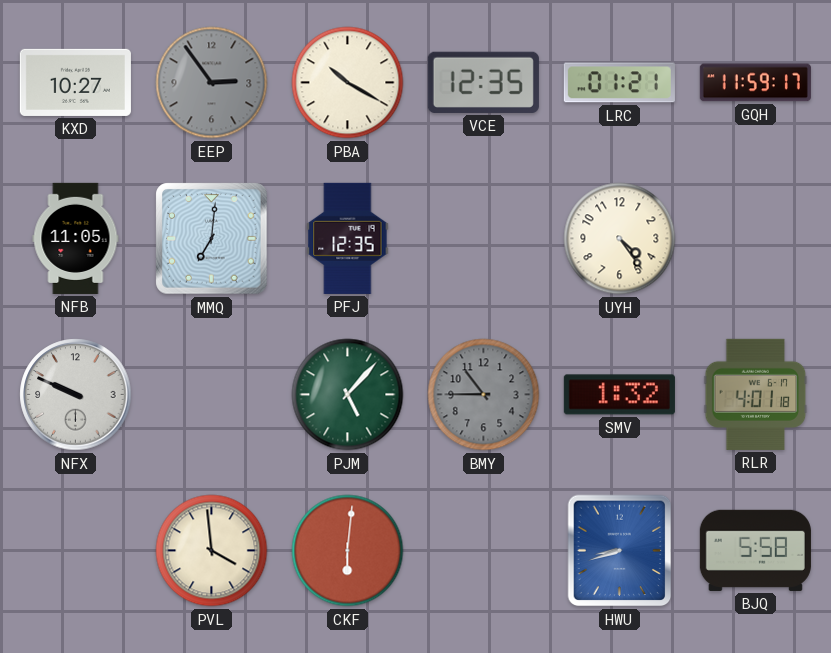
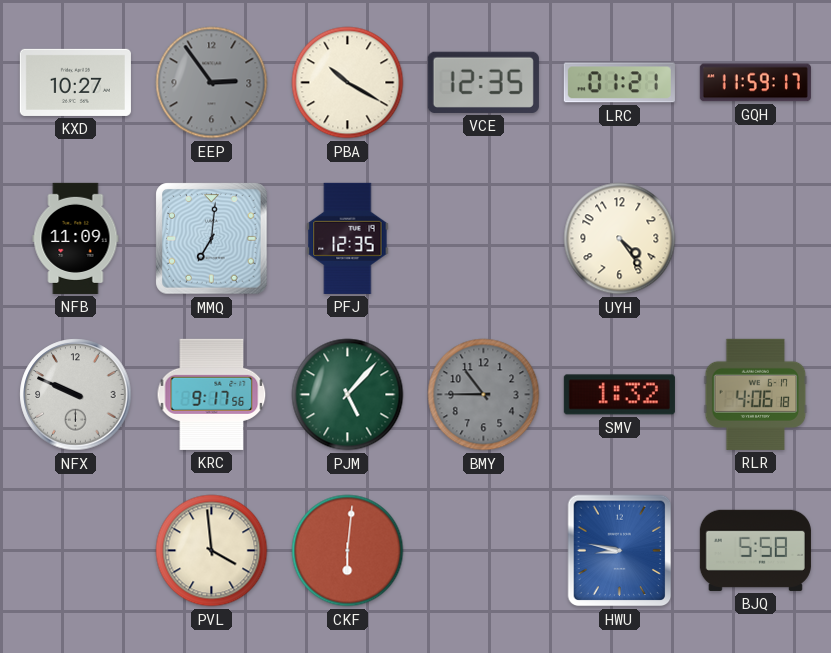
NFB: 11:05 -> 11:09
KRC: none -> 9:17
RLR: 4:01 -> 4:06
HWU: 8:42 -> 8:47
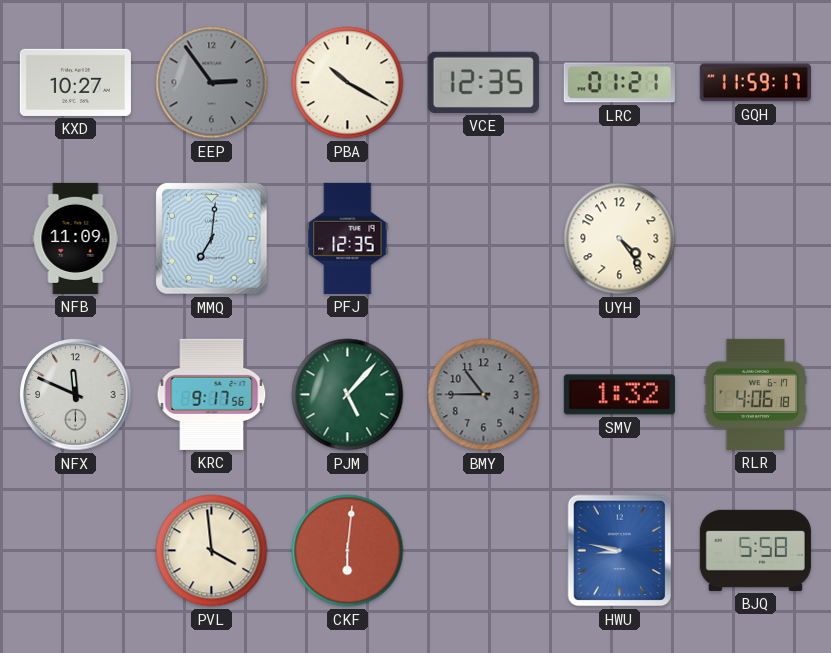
NFX: 9:49 -> 11:49
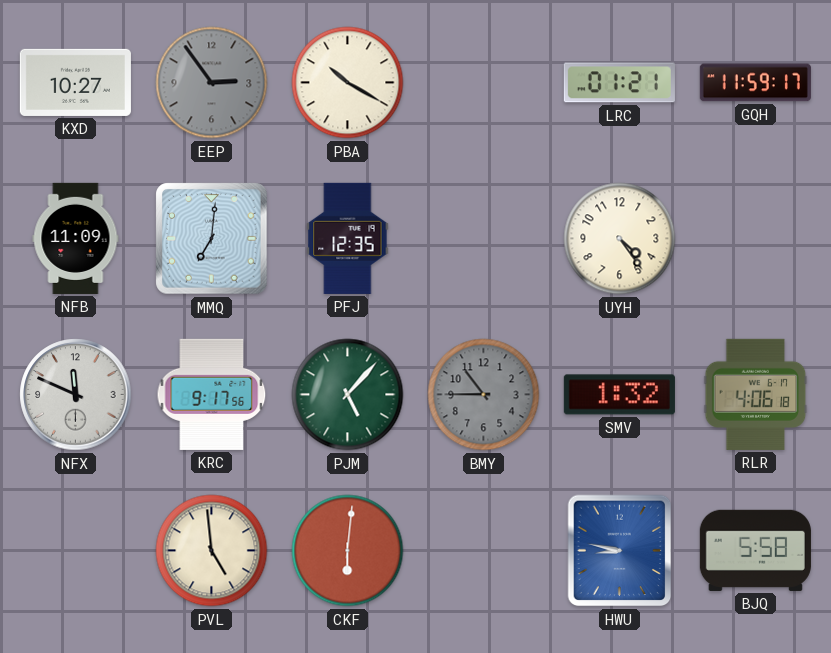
VCE: 12:35 -> none
PVL: 3:59 -> 4:59
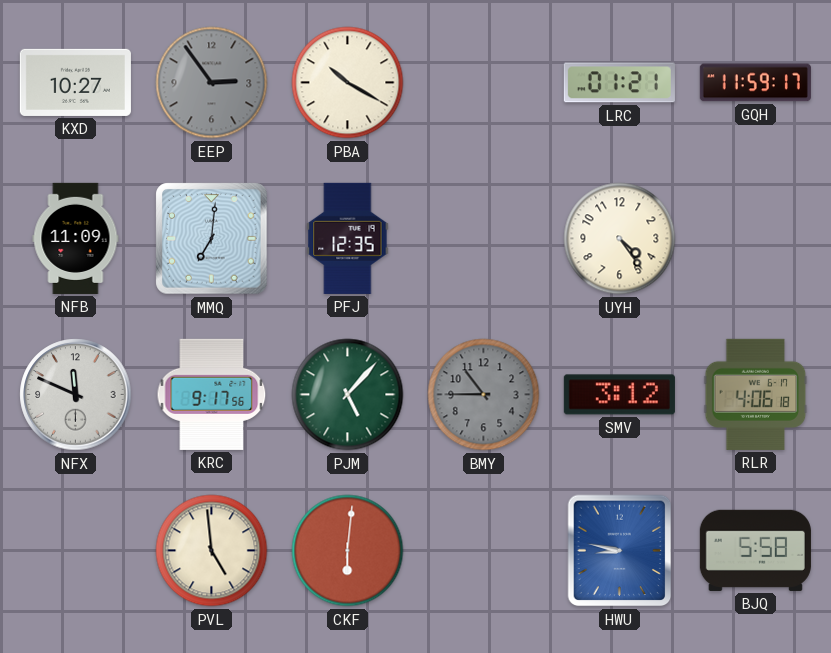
SMV: 1:32 -> 3:12
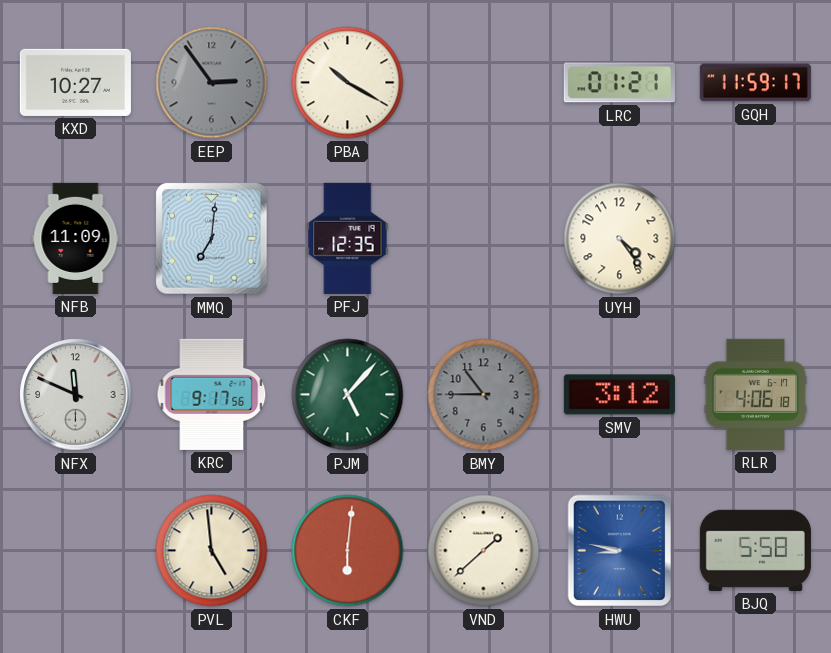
VND: none -> 1:38
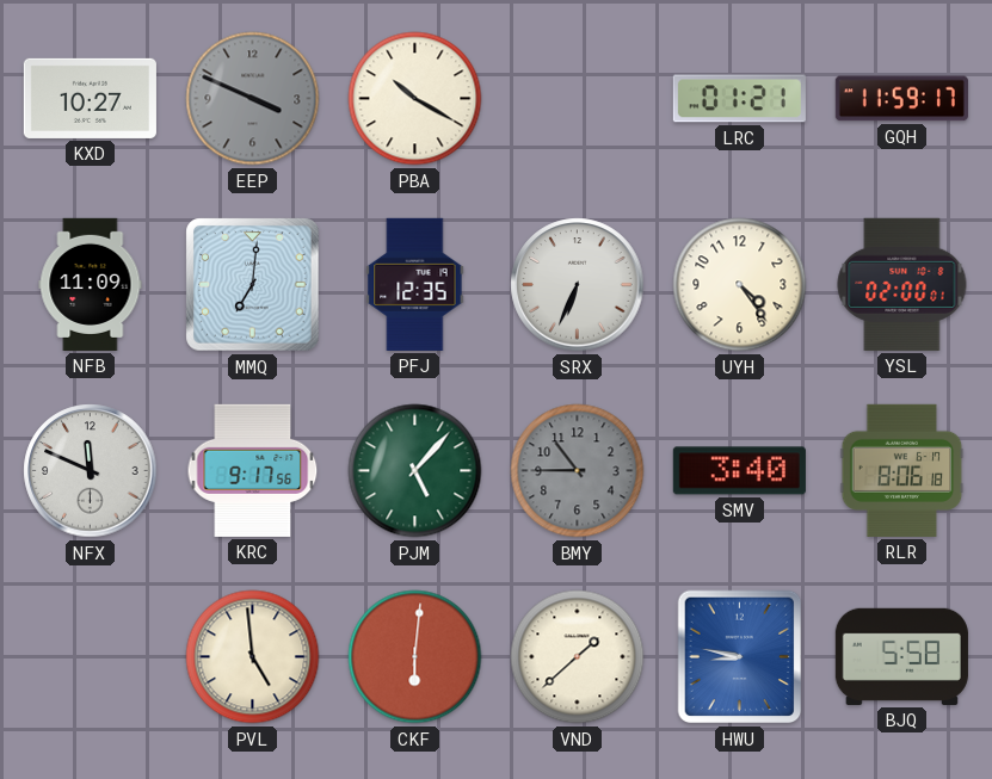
EEP: 2:54 -> 3:49
SRX: none -> 6:34
YSL: none -> 02:00
SMV: 3:12 -> 3:40
RLR: 4:06 -> 8:06
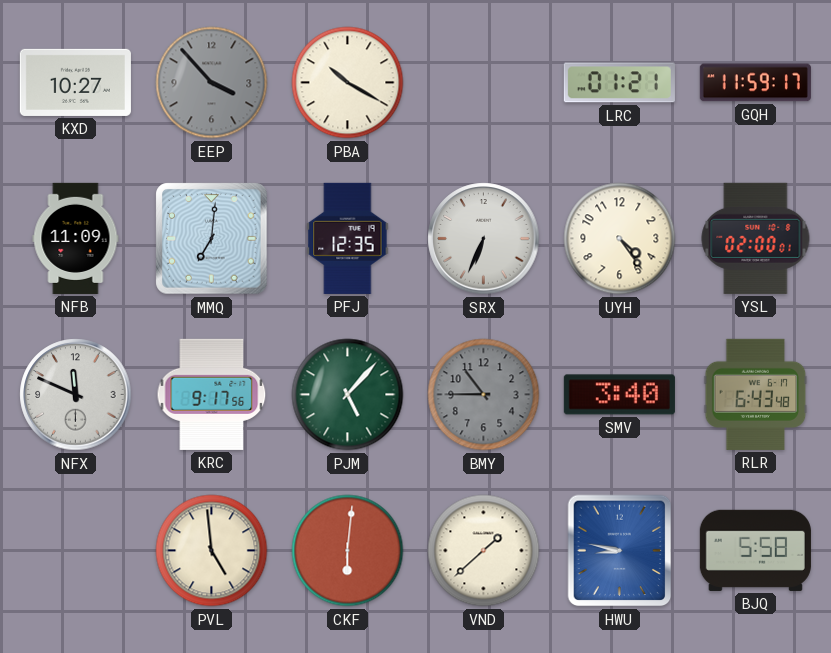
EEP: 3:49 -> 3:53
RLR: 8:06 -> 6:43
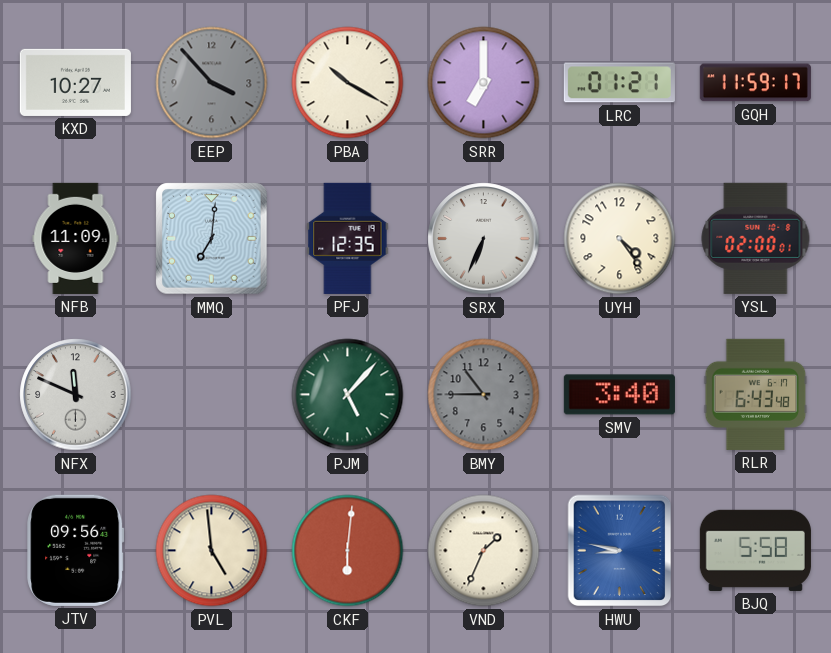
SRR: none -> 7:00
KRC: 9:17 -> none
JTV: none -> 09:56
VND: 1:38 -> 1:34
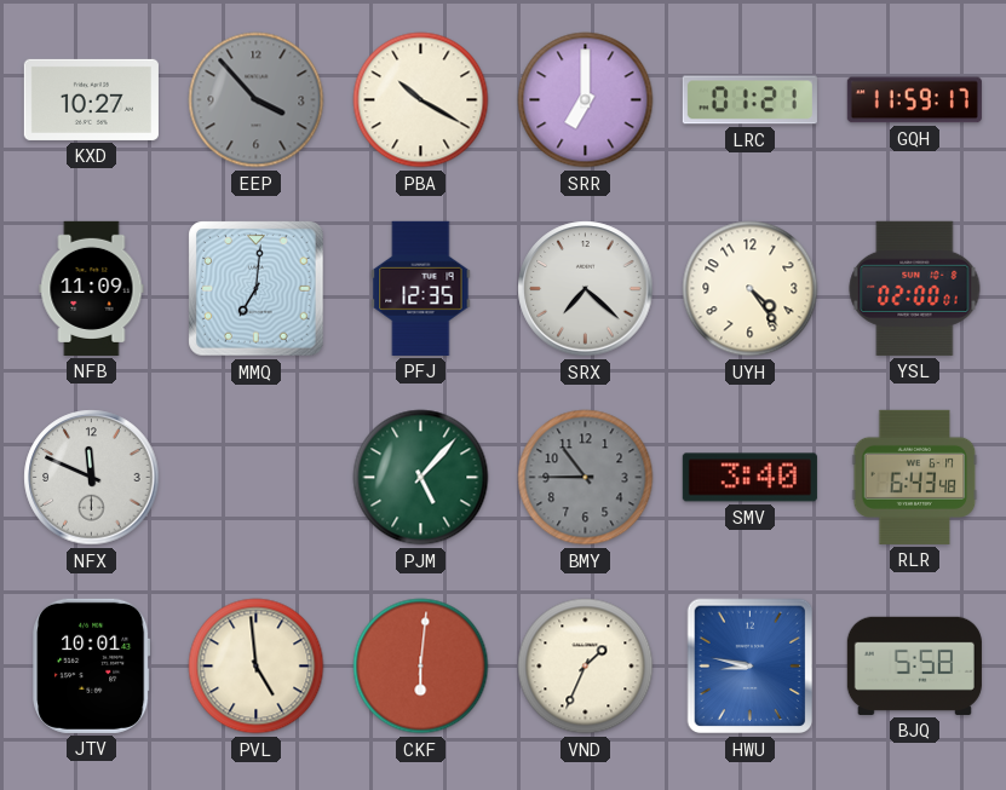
SRX: 6:34 -> 7:22
JTV: 09:56 -> 10:01
